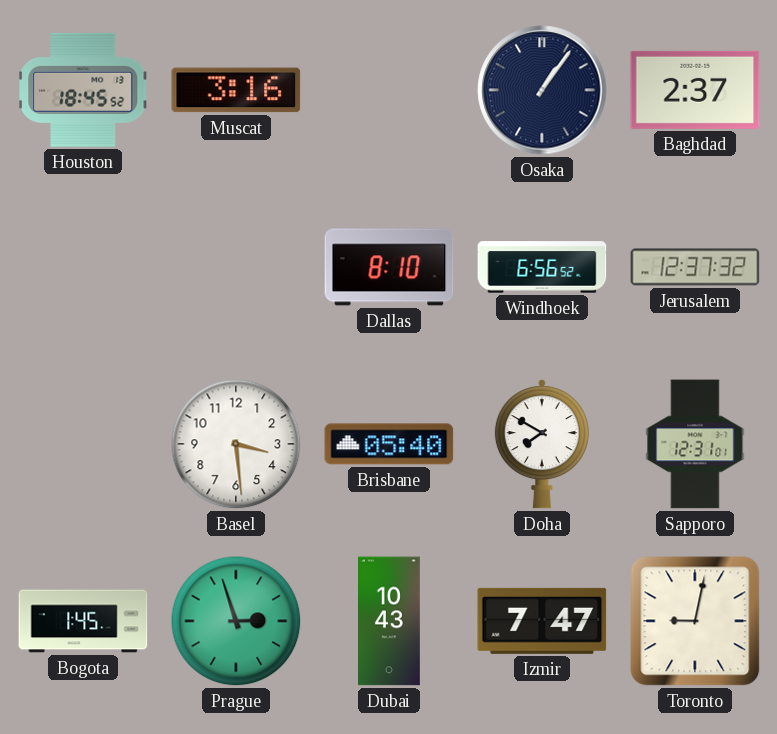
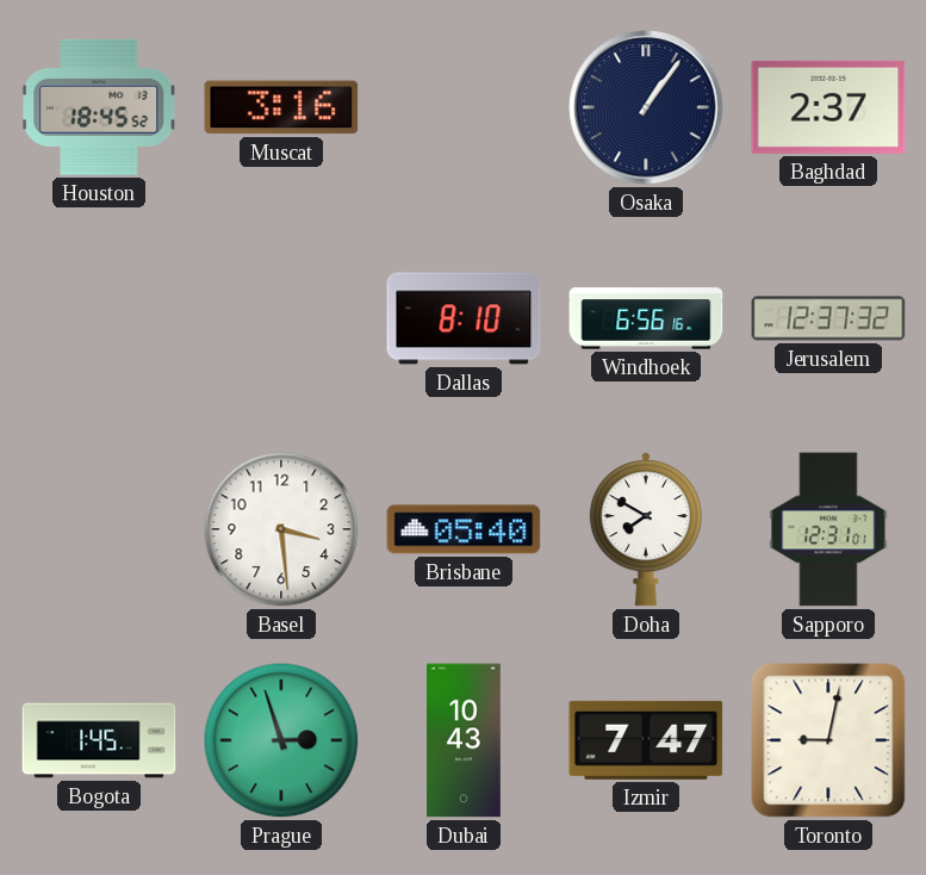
Windhoek: 6:56:52 -> 6:56:16
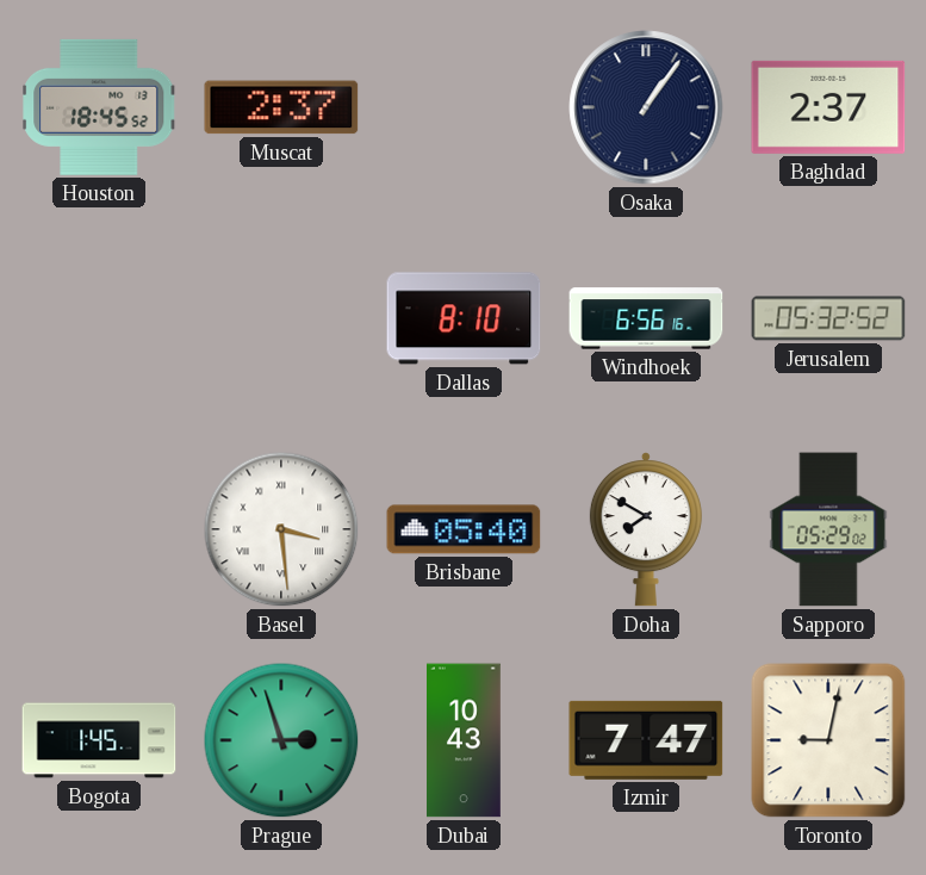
Muscat: 3:16 -> 2:37
Jerusalem: 12:37 -> 05:32
Basel numerals: Arabic -> Roman
Sapporo: 12:31 -> 05:29
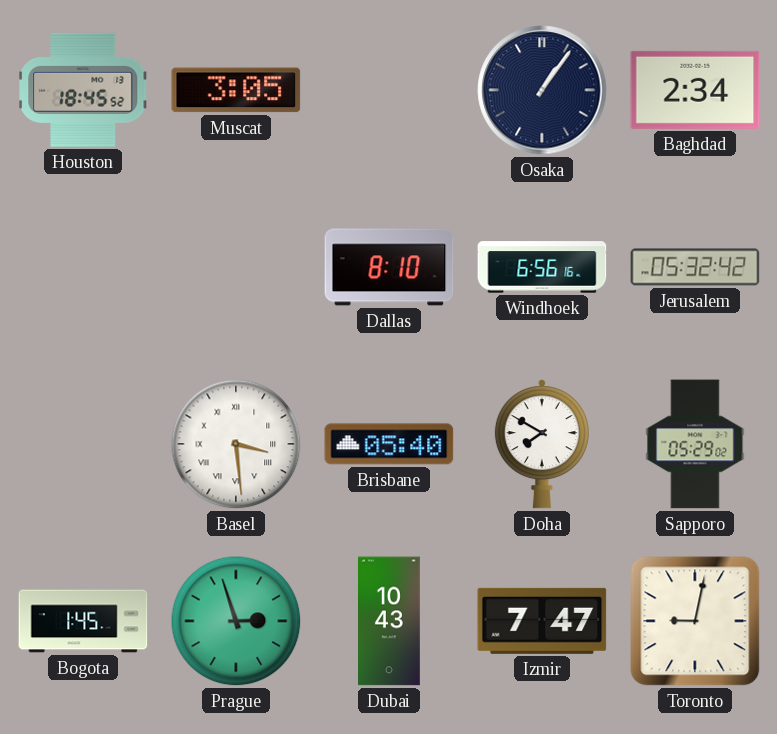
Muscat: 2:37 -> 3:05
Baghdad: 2:37 -> 2:34
Jerusalem: 05:32:52 -> 05:32:42
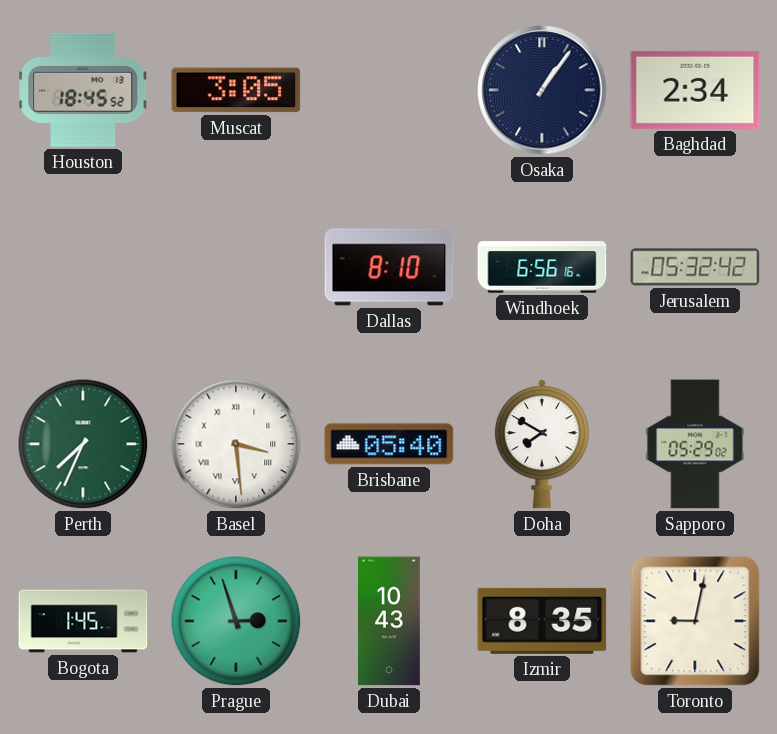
Perth: none -> 7:34
Izmir: 7:47 -> 8:35
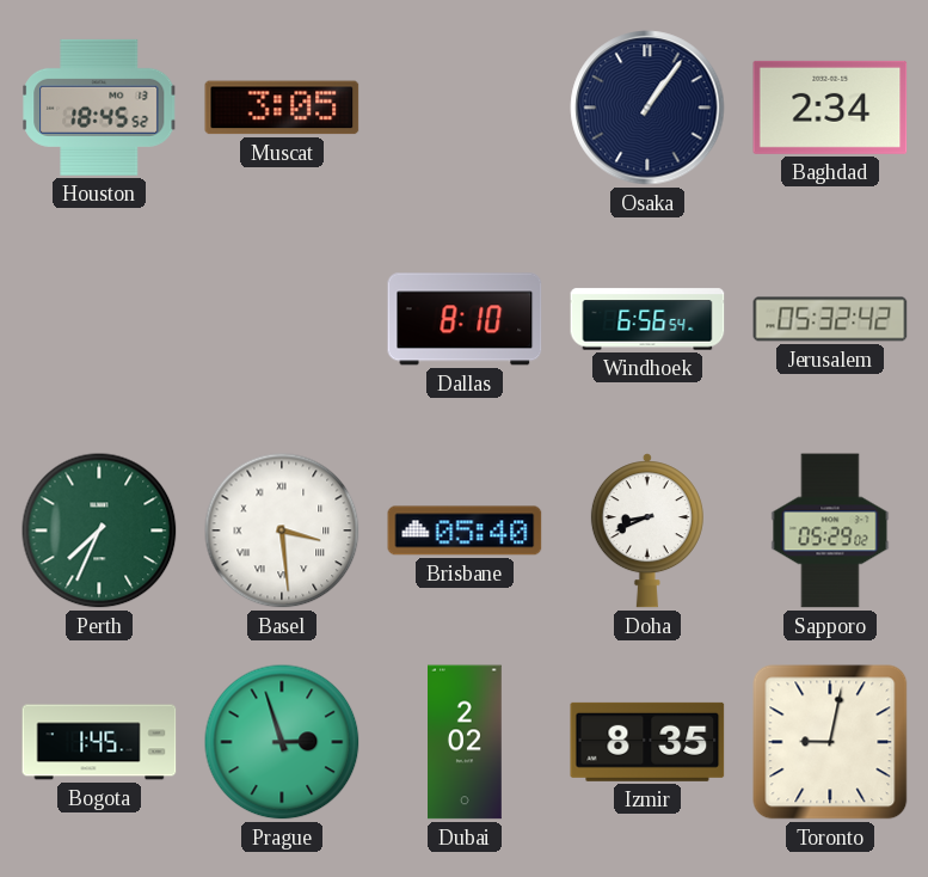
Windhoek: 6:56:16 -> 6:56:54
Doha: 7:50 -> 8:41
Dubai: 10:43 -> 2:02
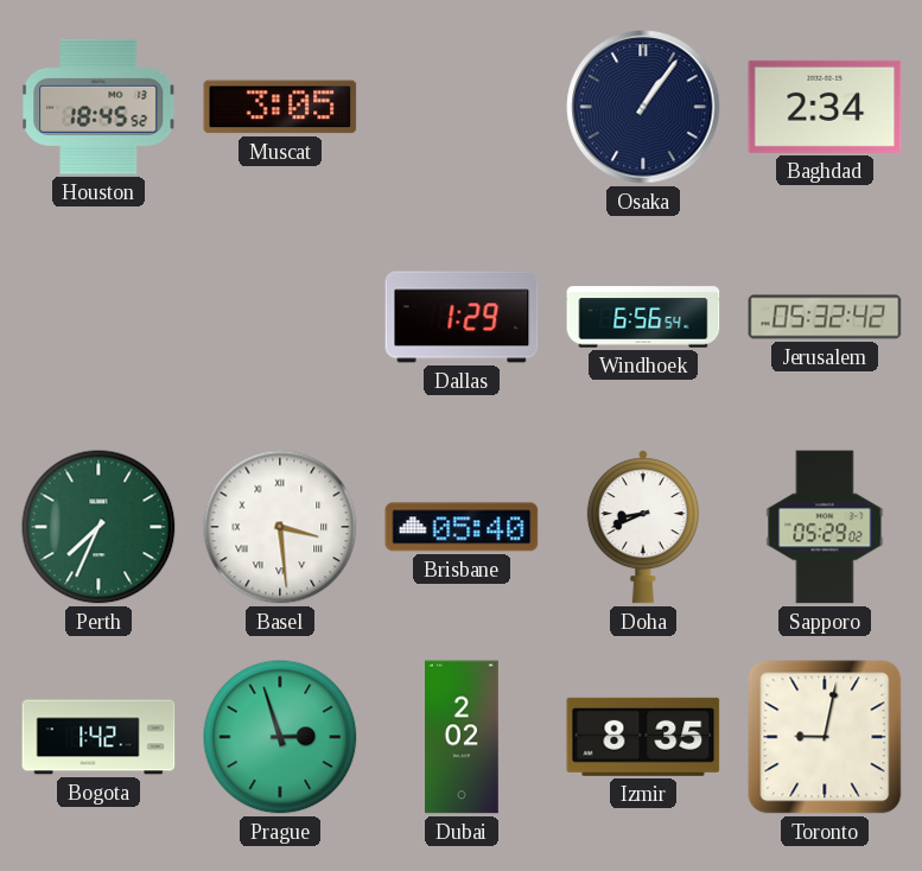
Dallas: 8:10 -> 1:29
Bogota: 1:45 -> 1:42
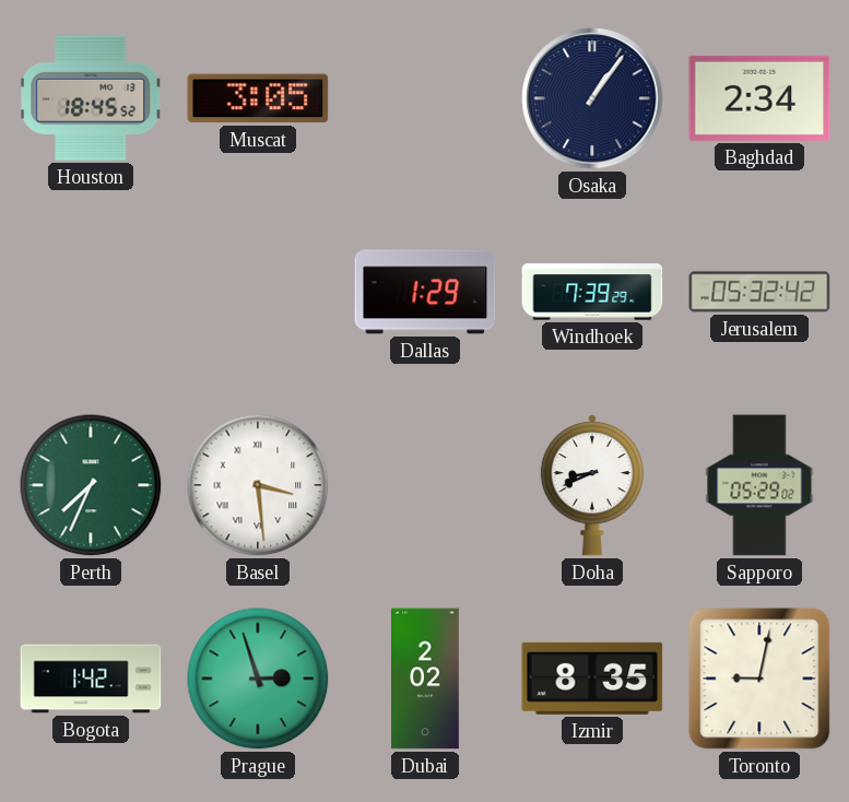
Windhoek: 6:56 -> 7:39
Brisbane: 05:40 -> none
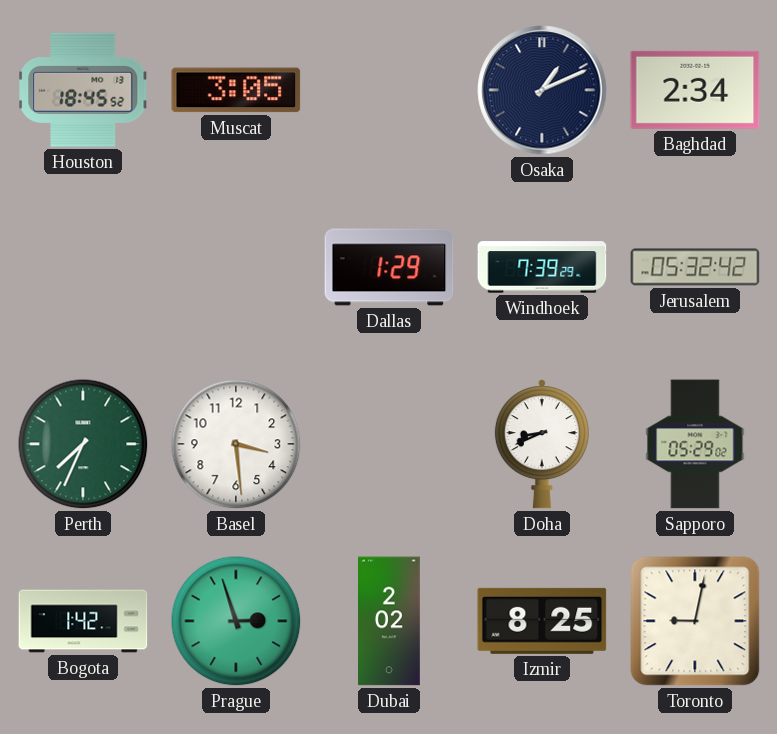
Osaka: 1:06 -> 1:11
Basel numerals: Roman -> Arabic
Izmir: 8:35 -> 8:25
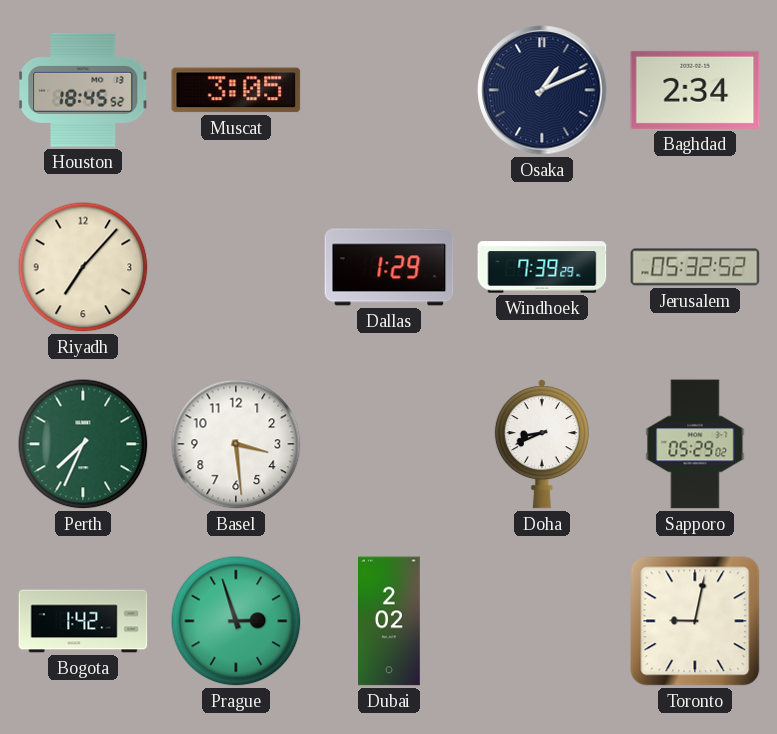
Riyadh: none -> 7:07
Jerusalem: 05:32:42 -> 05:32:52
Izmir: 8:25 -> none
